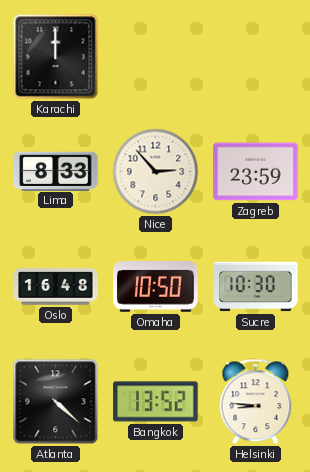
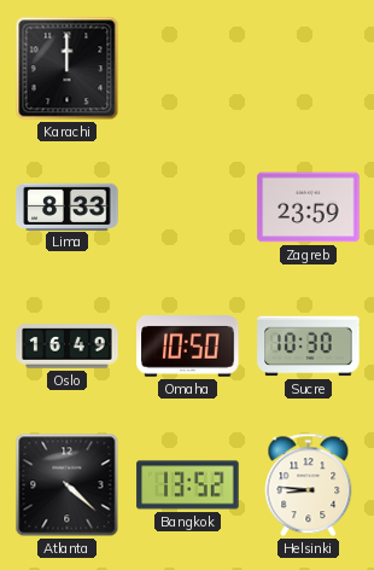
Nice: 2:53 -> none
Oslo: 16:48 -> 16:49
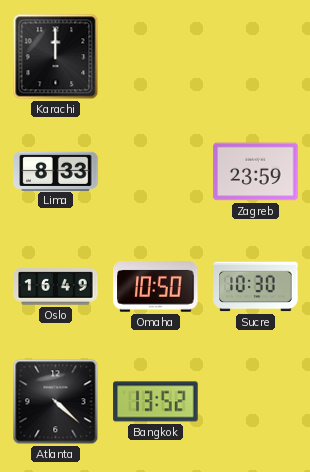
Helsinki: 8:46 -> none
